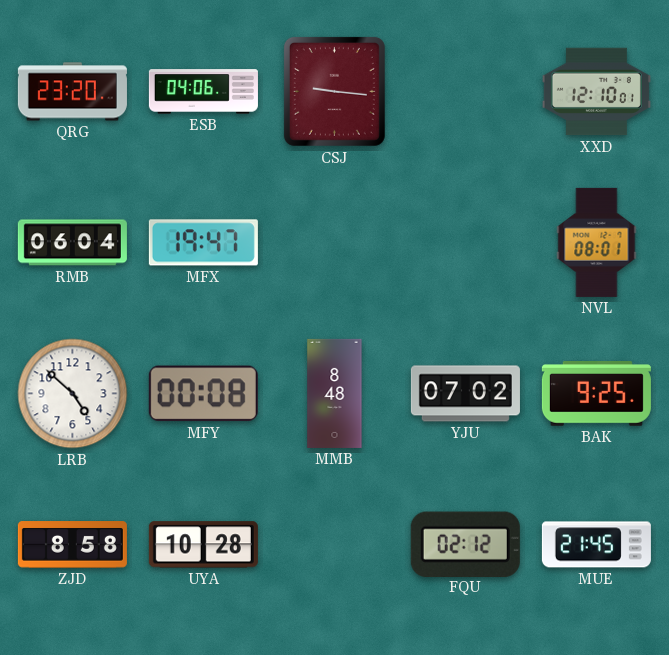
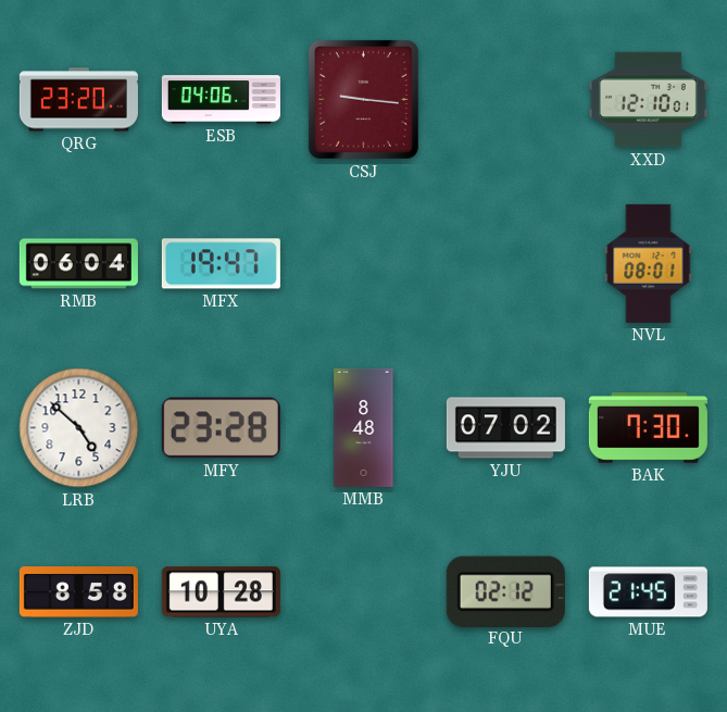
MFY: 00:08 -> 23:28
BAK: 9:25 -> 7:30
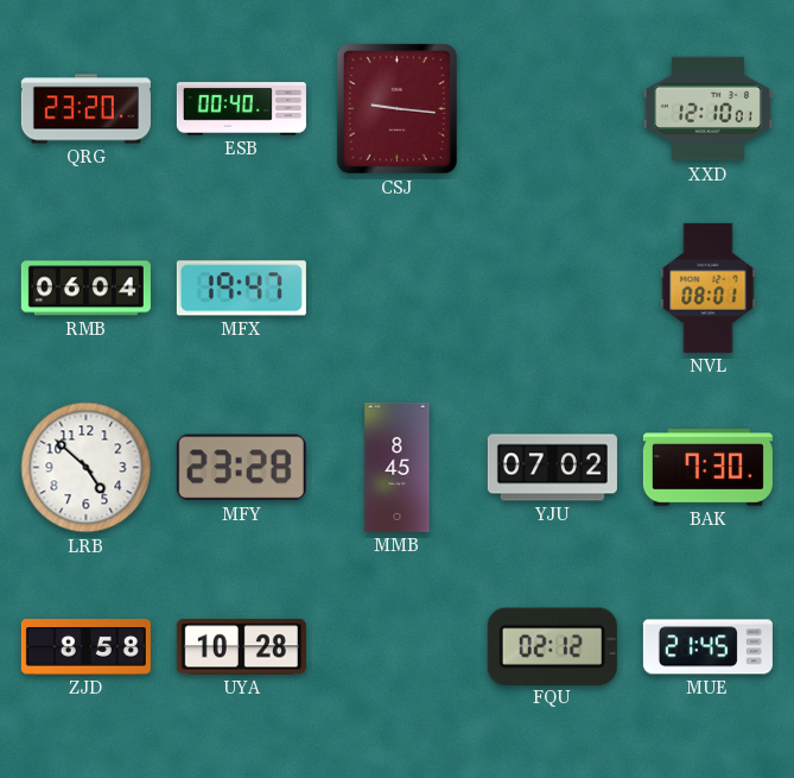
ESB: 04:06 -> 00:40
MMB: 8:48 -> 8:45
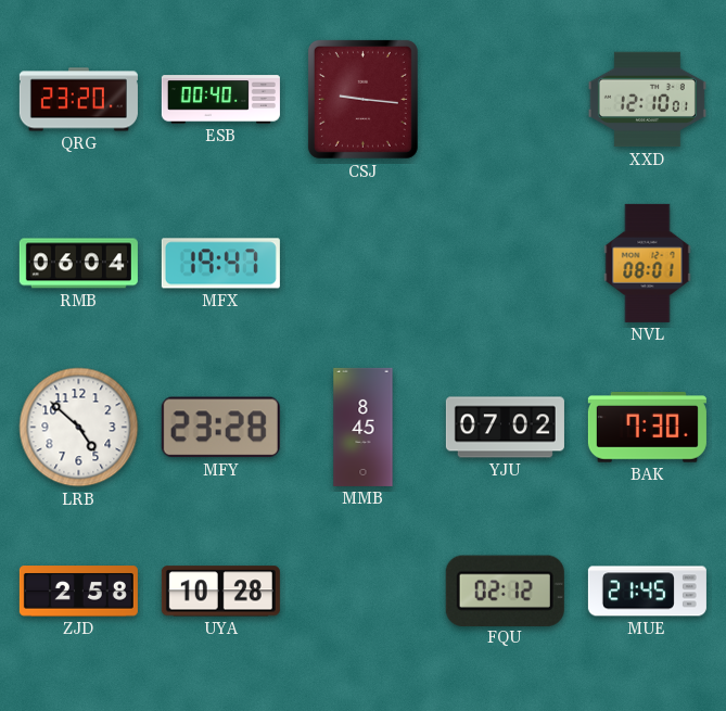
ZJD: 8:58 -> 2:58
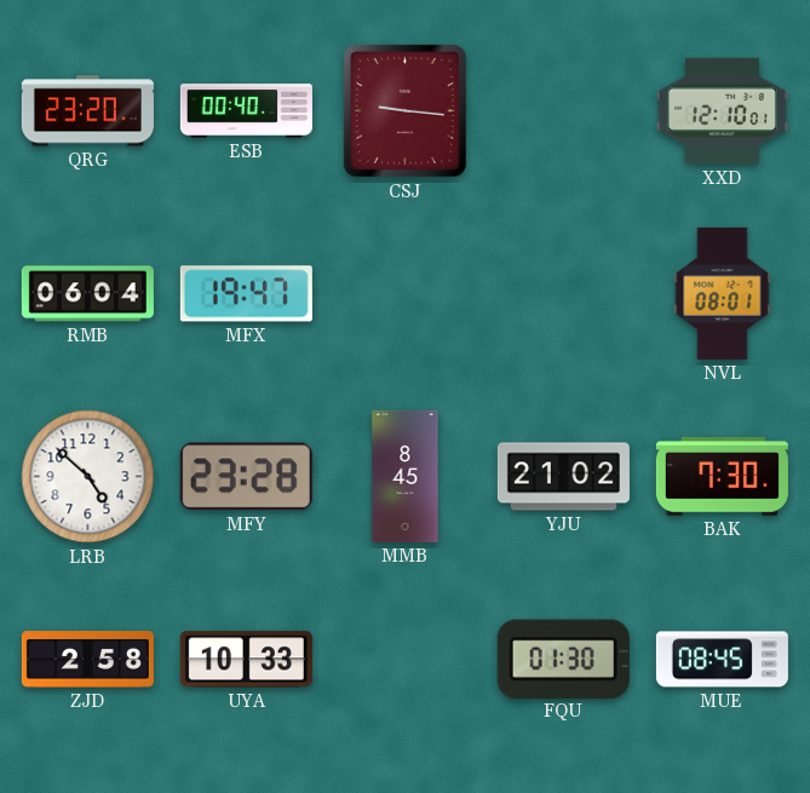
YJU: 07:02 -> 21:02
UYA: 10:28 -> 10:33
FQU: 02:12 -> 01:30
MUE: 21:45 -> 08:45
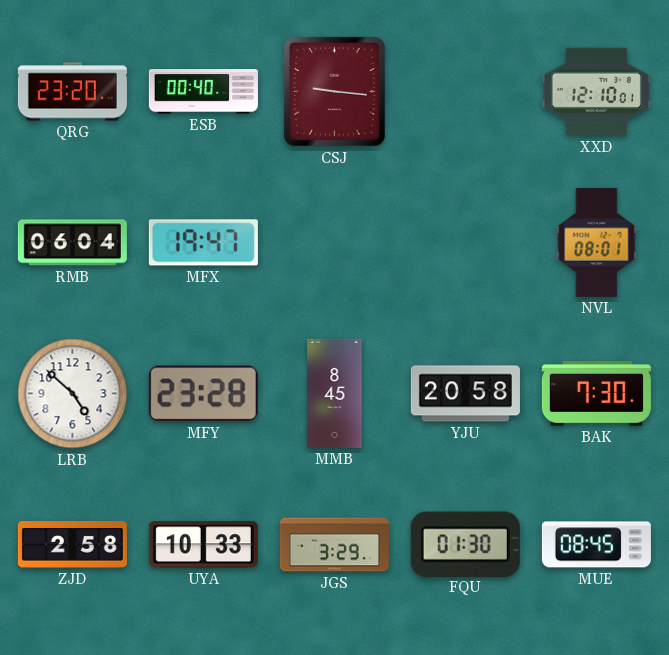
YJU: 21:02 -> 20:58
JGS: none -> 3:29
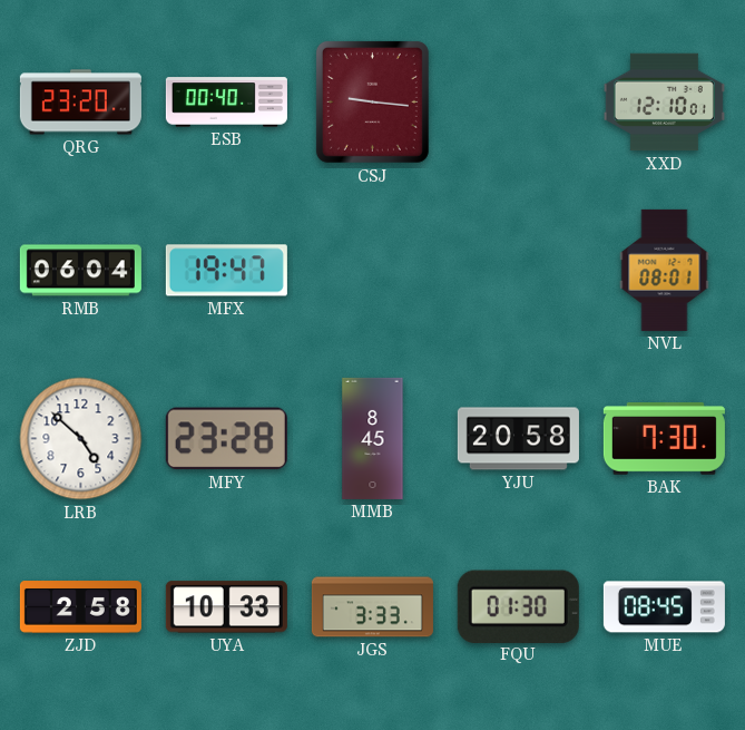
JGS: 3:29 -> 3:33
